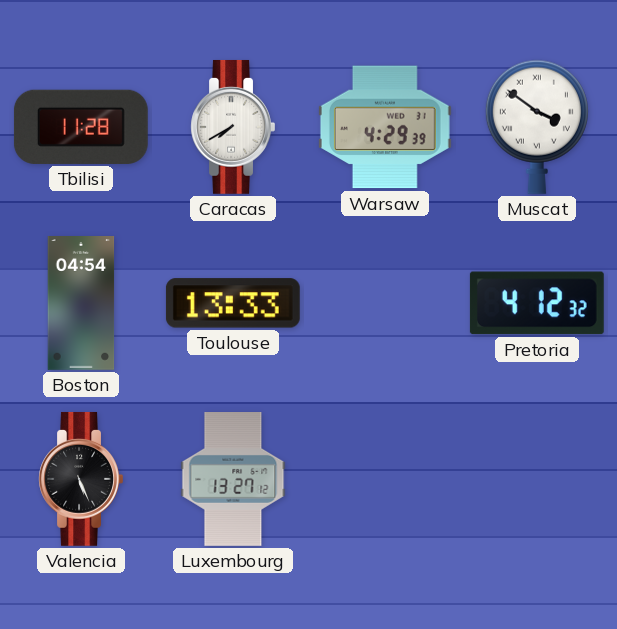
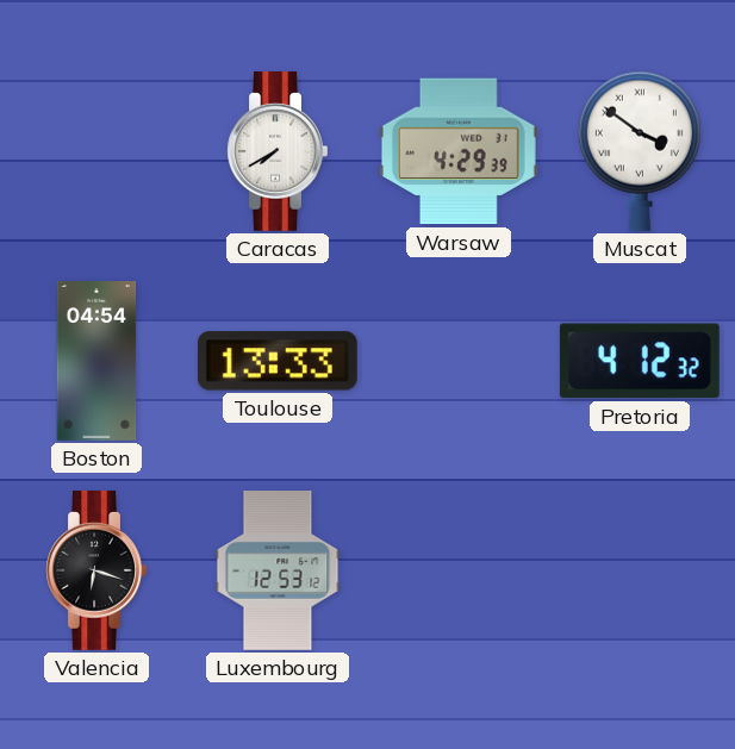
Tbilisi: 11:28 -> none
Valencia: 5:26 -> 6:18
Luxembourg: 13:27 -> 12:53
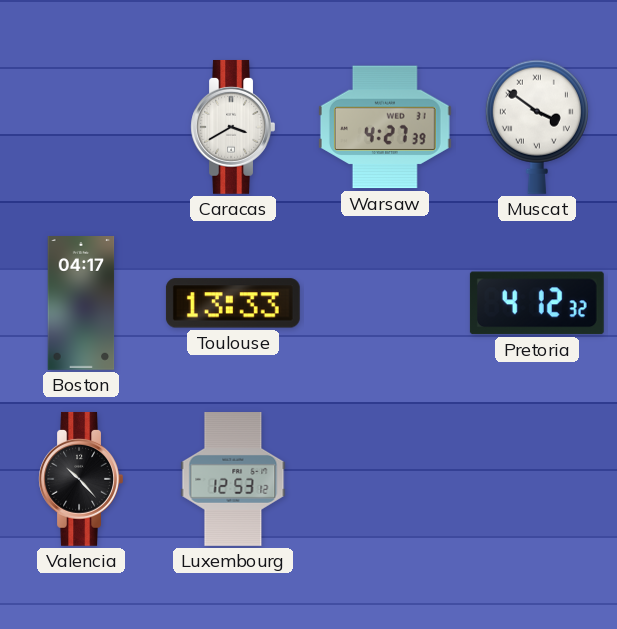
Caracas: 7:40 -> 3:40
Warsaw: 4:29 -> 4:27
Boston: 04:54 -> 04:17
Valencia: 6:18 -> 10:23
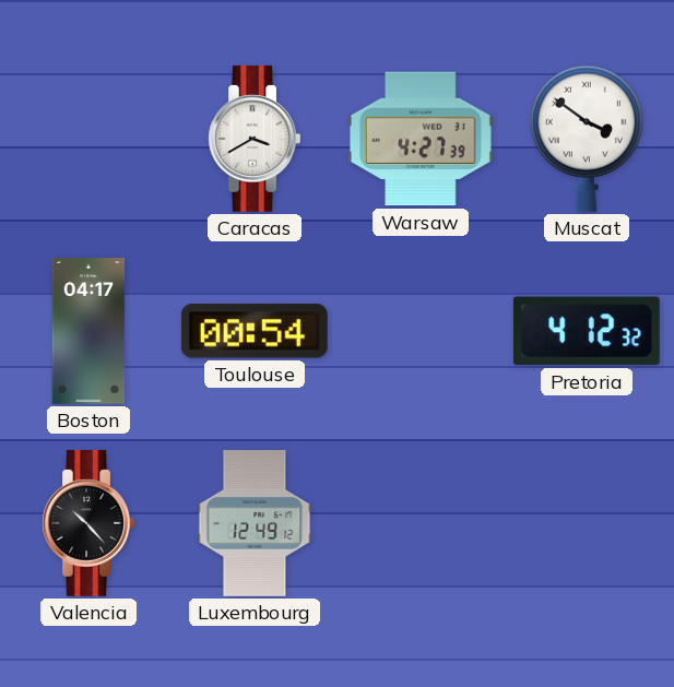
Toulouse: 13:33 -> 00:54
Luxembourg: 12:53 -> 12:49
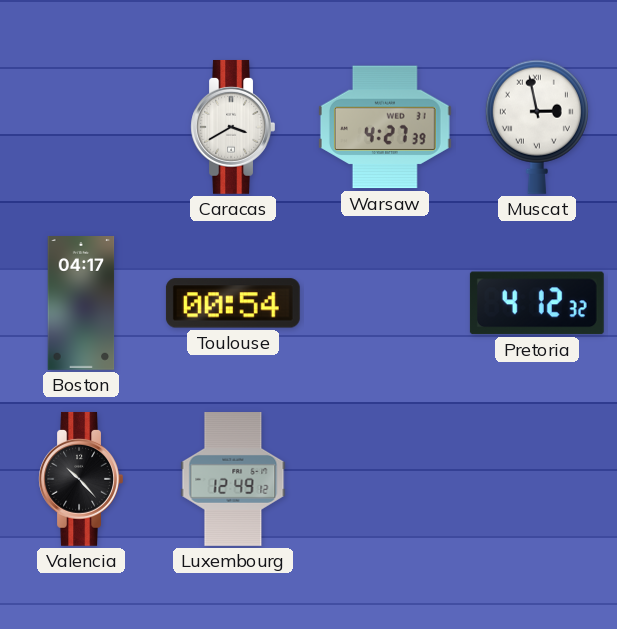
Muscat: 3:51 -> 2:58
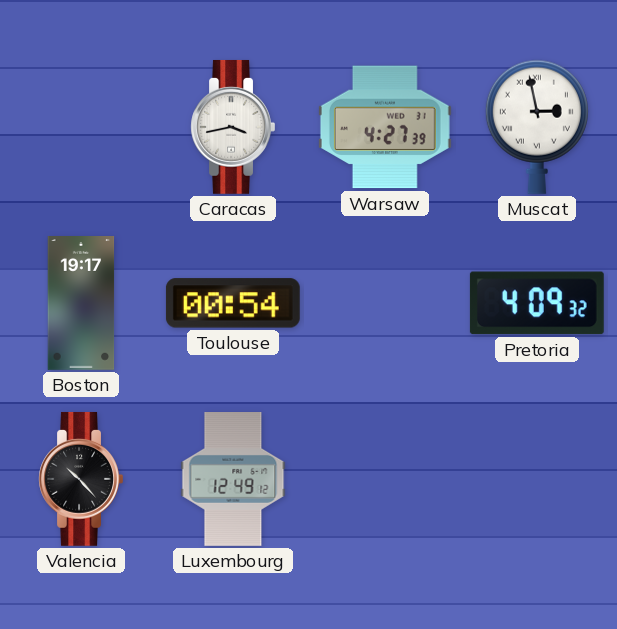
Caracas: 3:40 -> 3:43
Boston: 04:17 -> 19:17
Pretoria: 4:12 -> 4:09
